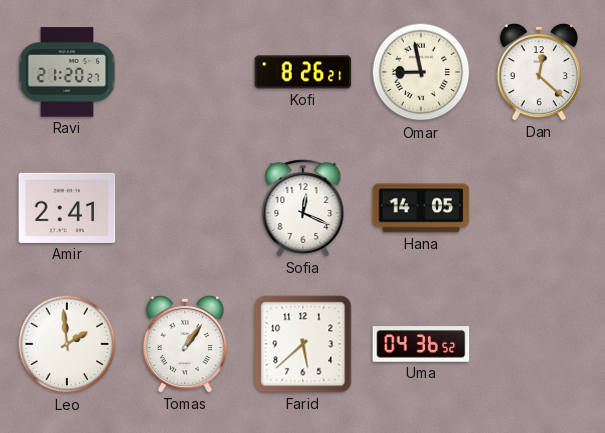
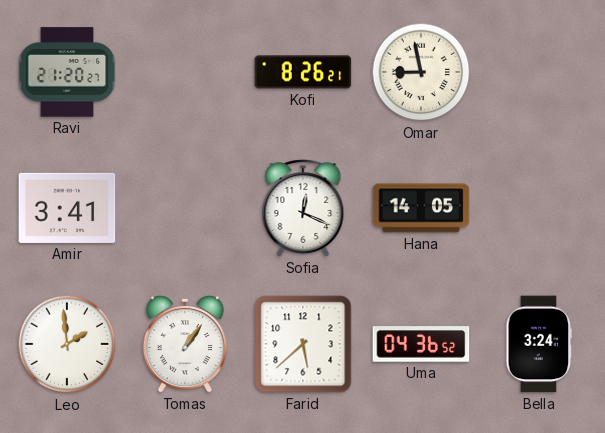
Dan: 12:22 -> none
Amir: 2:41 -> 3:41
Bella: none -> 3:24
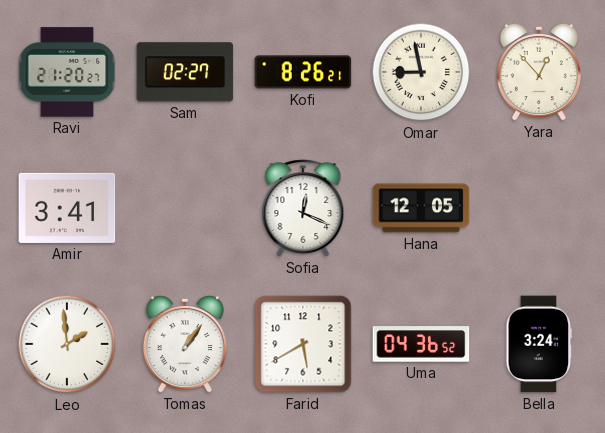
Sam: none -> 02:27
Yara: none -> 12:53
Hana: 14:05 -> 12:05
Farid: 5:38 -> 5:40
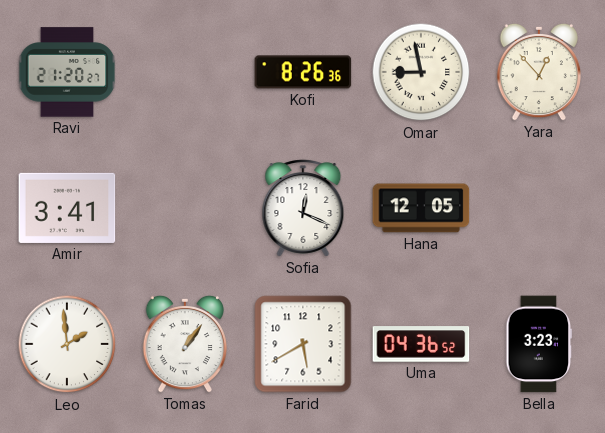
Sam: 02:27 -> none
Kofi: 8:26:21 -> 8:26:36
Bella: 3:24 -> 3:23
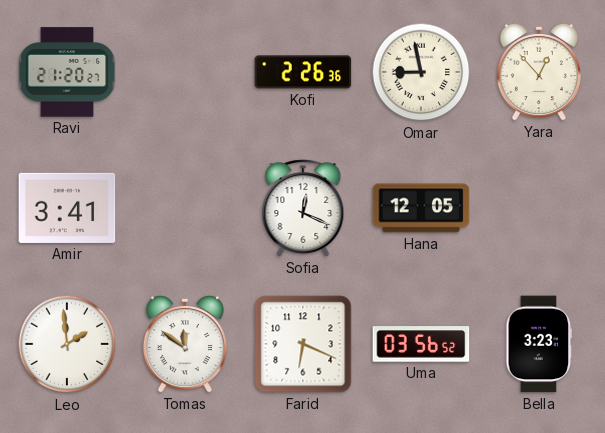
Kofi: 8:26 -> 2:26
Tomas: 1:06 -> 11:51
Farid: 5:40 -> 6:19
Uma: 04:36 -> 03:56
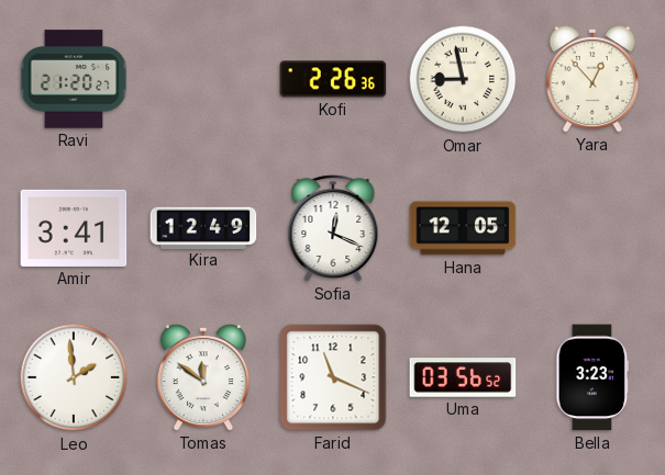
Kira: none -> 12:49
Farid: 6:19 -> 11:19
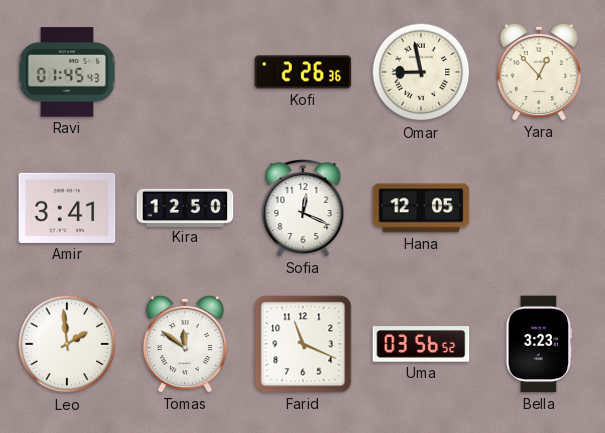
Ravi: 21:20 -> 01:45
Kira: 12:49 -> 12:50
